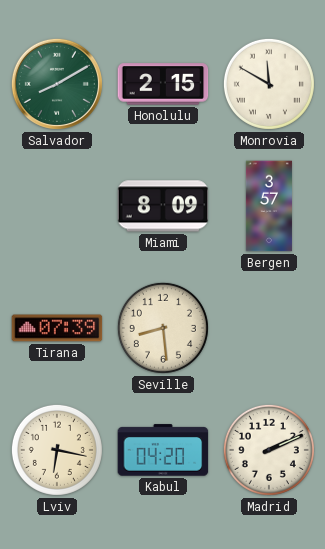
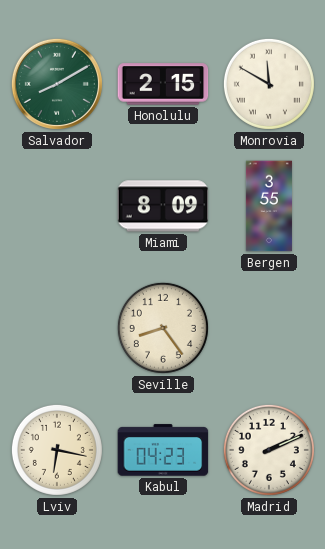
Bergen: 3:57 -> 3:55
Tirana: 07:39 -> none
Seville: 8:29 -> 8:24
Kabul: 04:20 -> 04:23
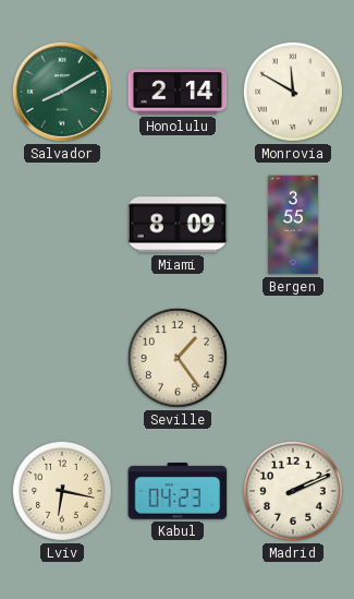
Honolulu: 2:15 -> 2:14
Seville: 8:24 -> 1:24
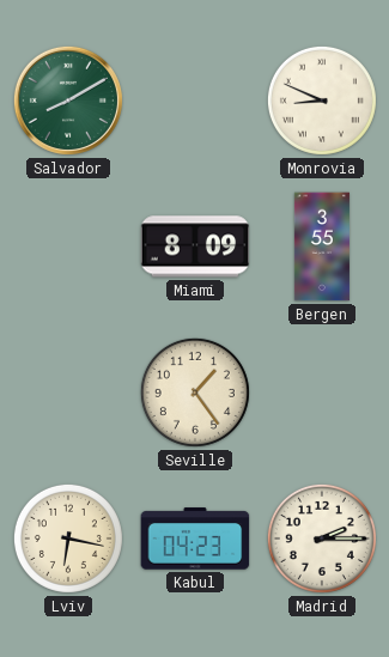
Honolulu: 2:14 -> none
Monrovia: 11:50 -> 8:49
Madrid: 2:11 -> 2:15
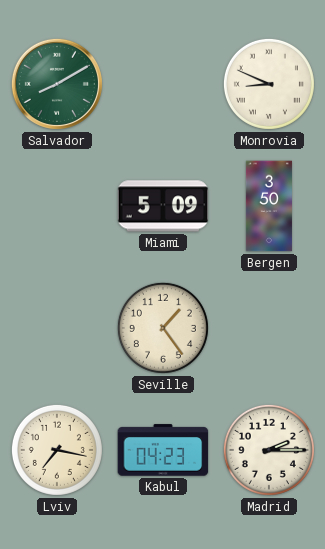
Miami: 8:09 -> 5:09
Bergen: 3:55 -> 3:50
Lviv: 6:17 -> 7:17
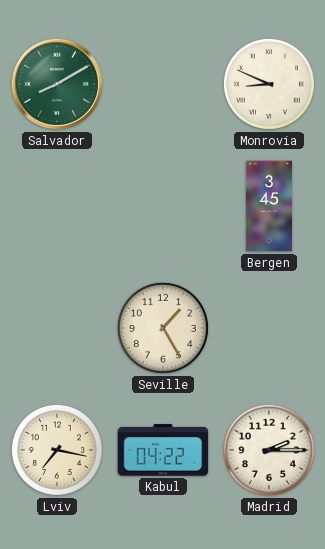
Miami: 5:09 -> none
Bergen: 3:50 -> 3:45
Seville: 1:24 -> 1:25
Kabul: 04:23 -> 04:22
